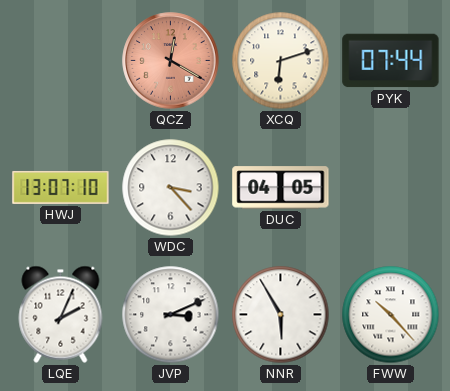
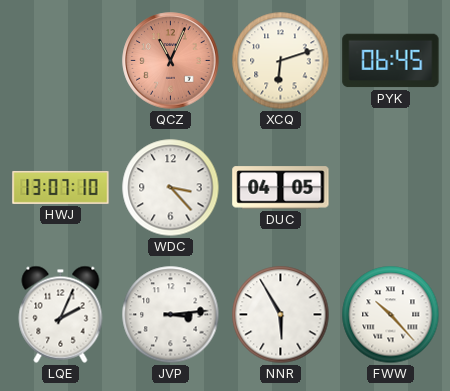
QCZ: 12:20 -> 11:04
PYK: 07:44 -> 06:45
JVP: 3:11 -> 3:14
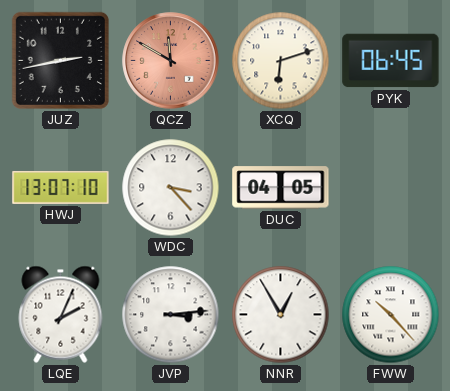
JUZ: none -> 2:43
QCZ: 11:04 -> 11:50
NNR: 5:55 -> 12:55
